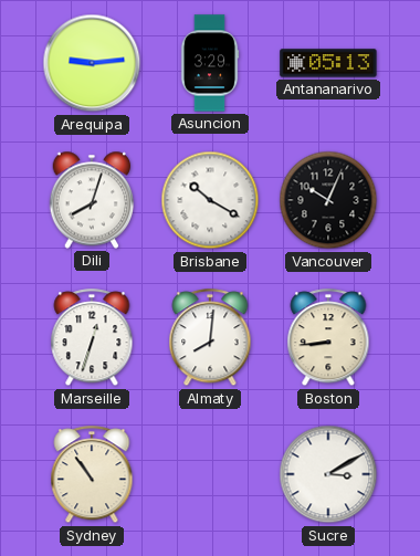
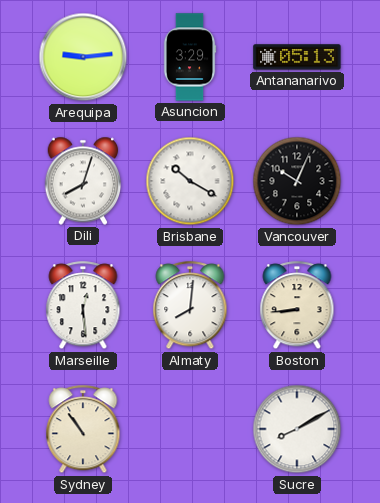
Marseille: 12:33 -> 12:29
Sucre: 3:10 -> 8:10
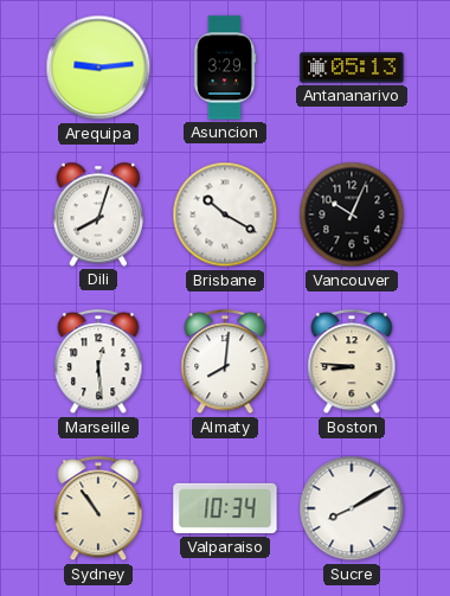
Boston: 8:44 -> 8:46
Valparaiso: none -> 10:34
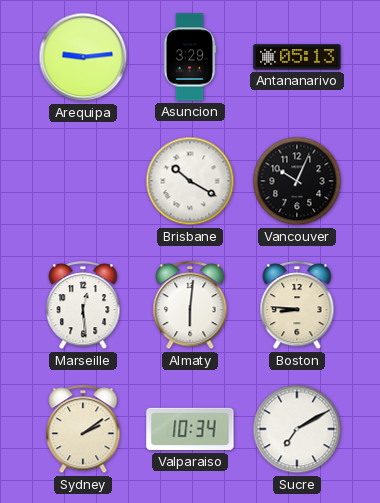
Dili: 8:03 -> none
Almaty: 8:01 -> 6:01
Sydney: 10:54 -> 2:09
Sucre: 8:10 -> 7:10
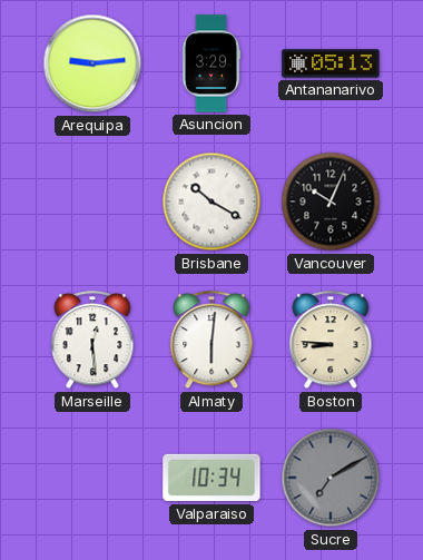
Sydney: 2:09 -> none
Sucre dial: white -> grey
